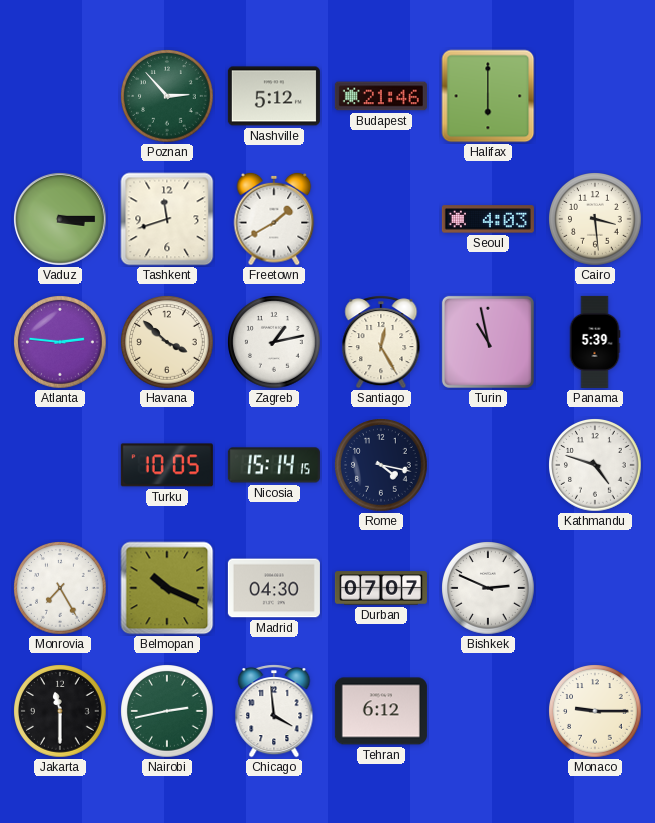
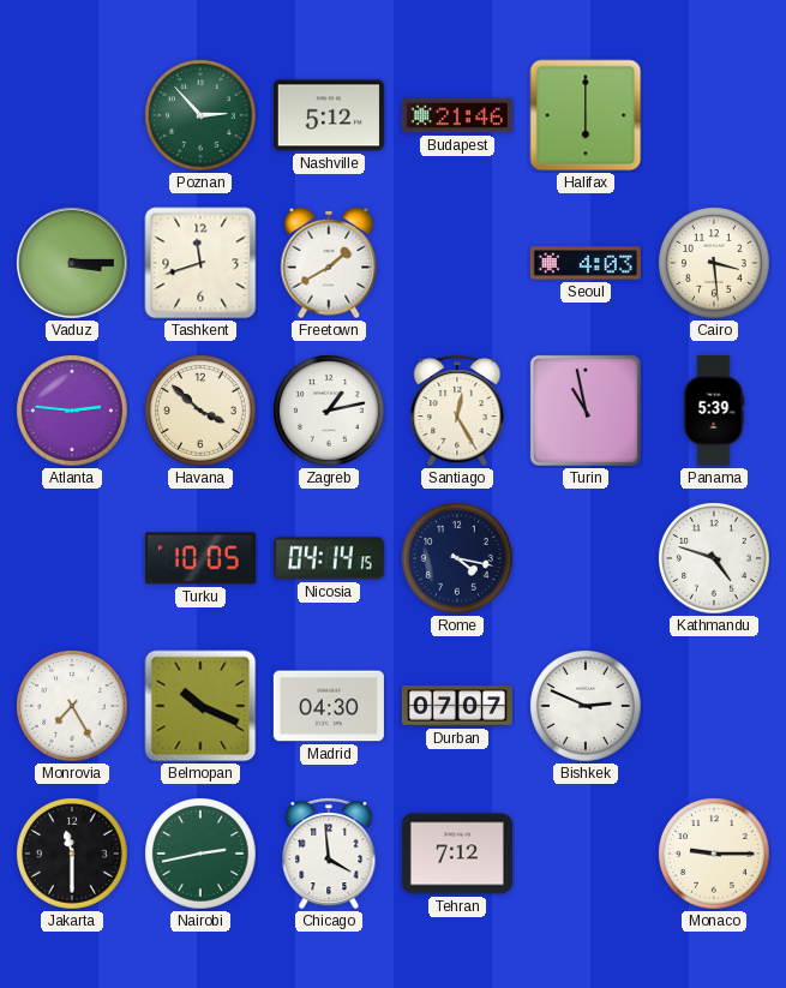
Nicosia: 15:14 -> 04:14
Tehran: 6:12 -> 7:12
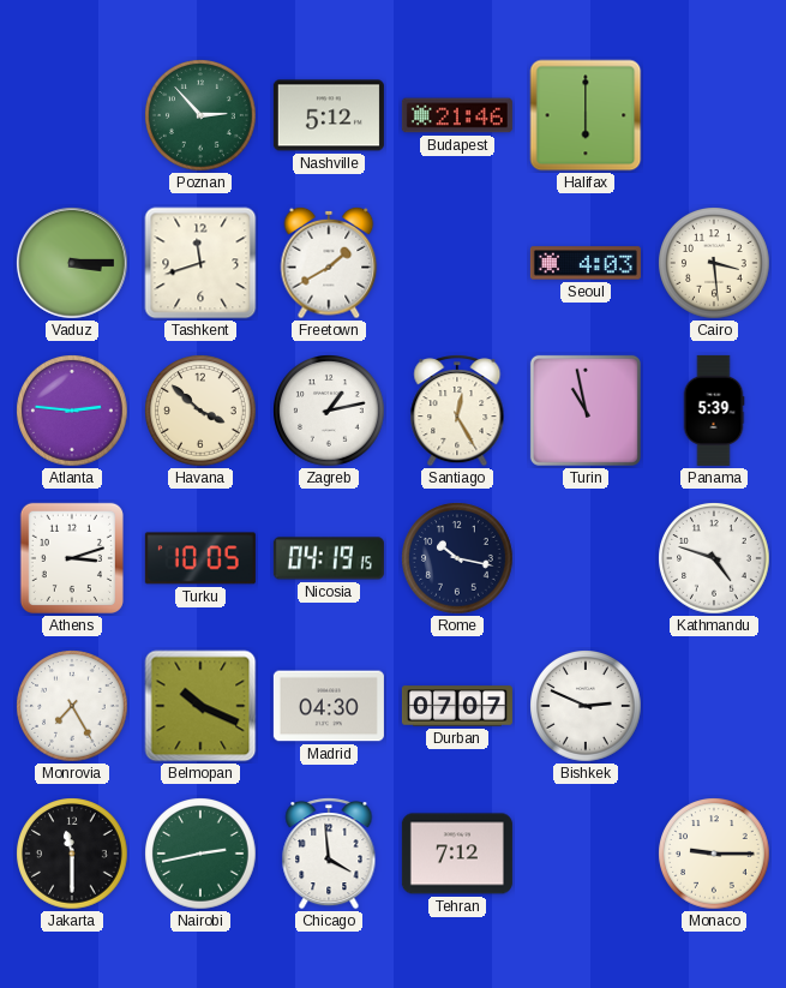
Athens: none -> 3:12
Nicosia: 04:14 -> 04:19
Rome: 4:17 -> 10:17
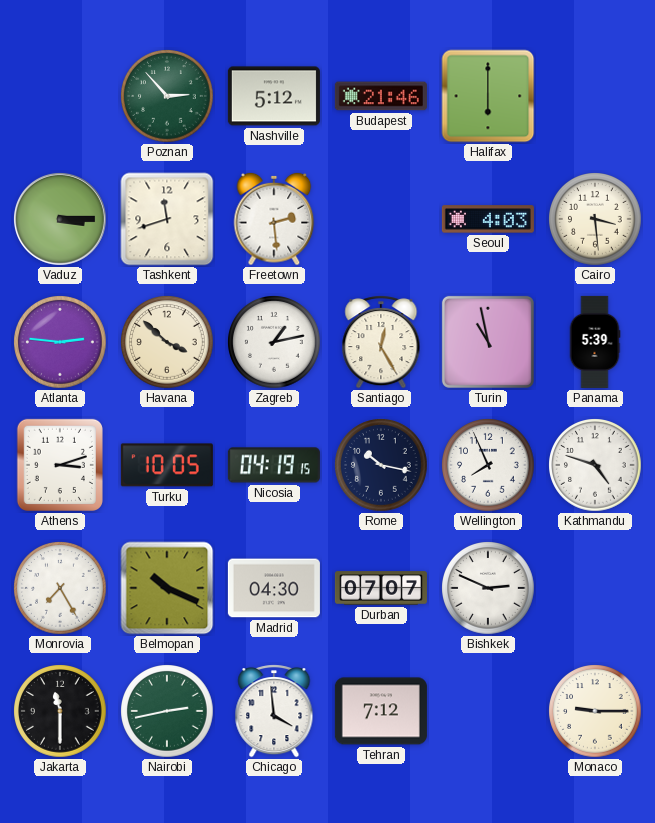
Freetown: 1:40 -> 2:29
Wellington: none -> 7:56
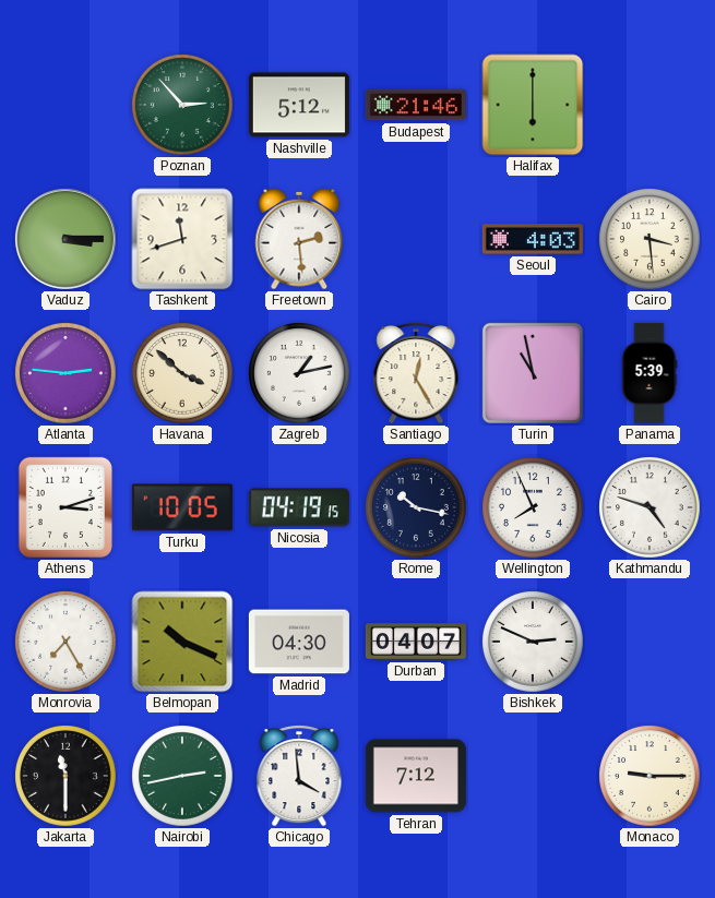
Durban: 07:07 -> 04:07
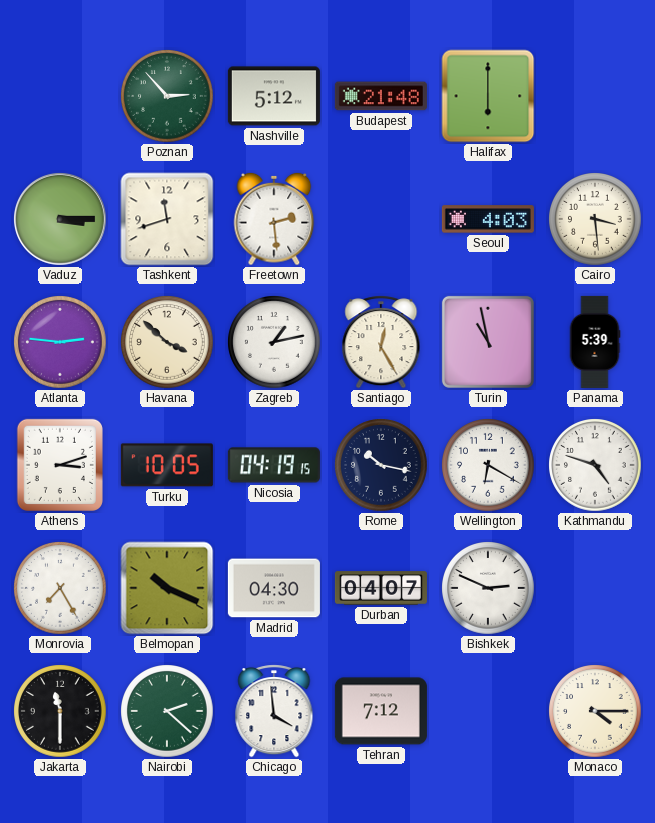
Budapest: 21:46 -> 21:48
Wellington: 7:56 -> 6:20
Nairobi: 2:43 -> 2:22
Monaco: 9:15 -> 4:15
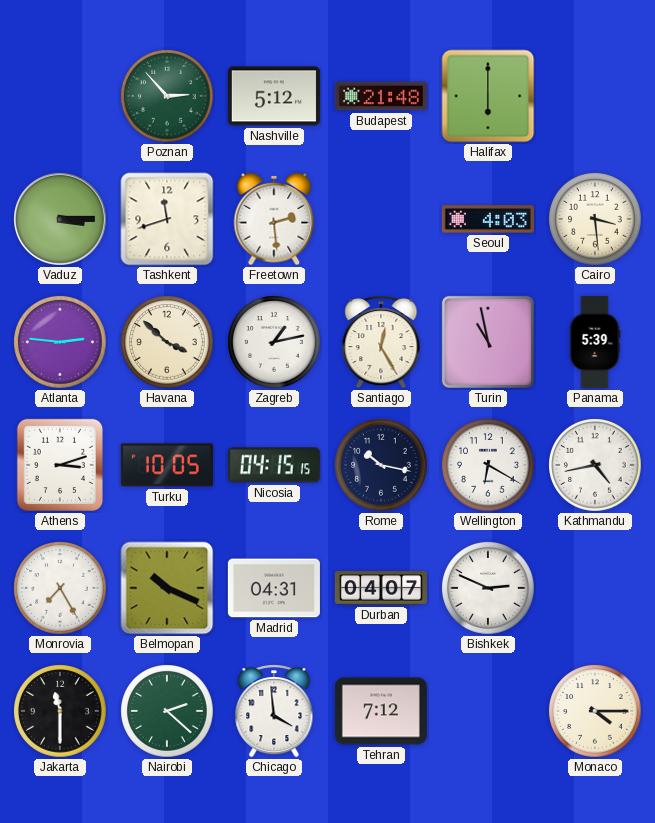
Nicosia: 04:19 -> 04:15
Kathmandu: 4:48 -> 4:43
Madrid: 04:30 -> 04:31
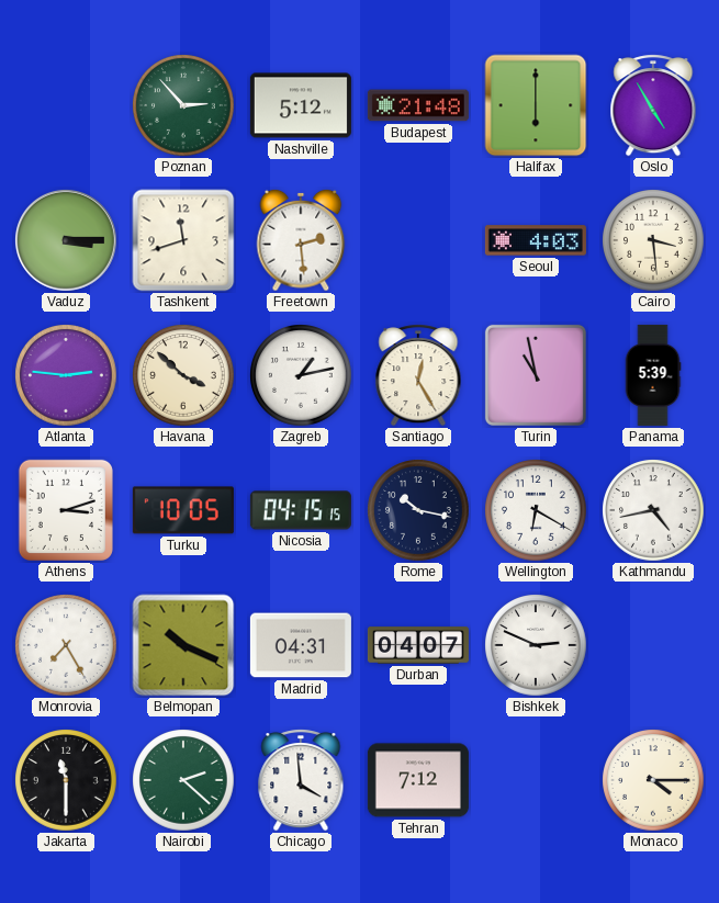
Oslo: none -> 4:55
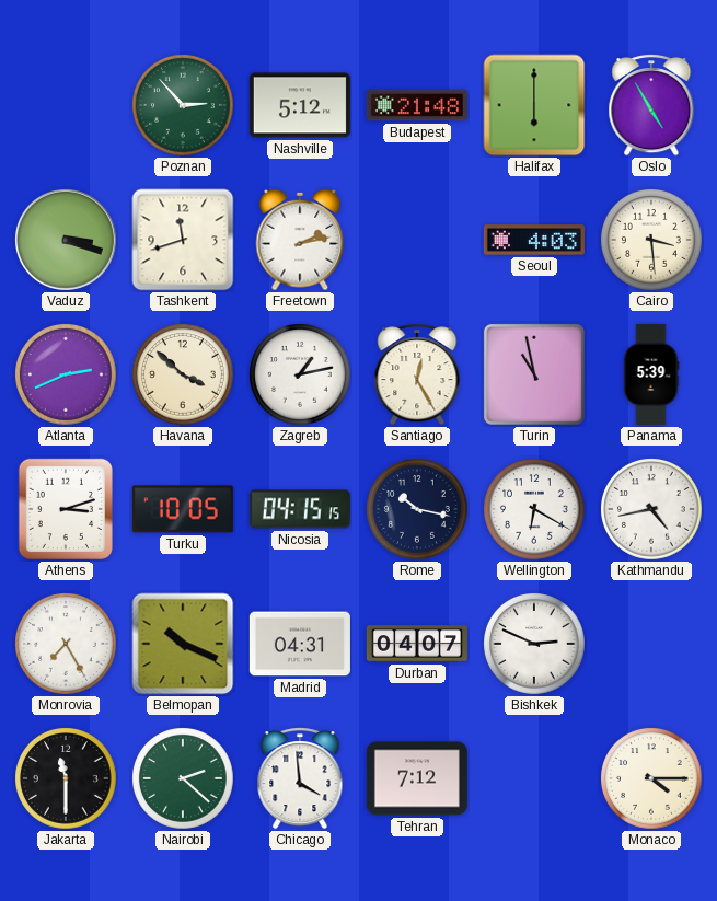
Vaduz: 3:15 -> 3:18
Freetown: 2:29 -> 2:13
Atlanta: 2:46 -> 2:41
